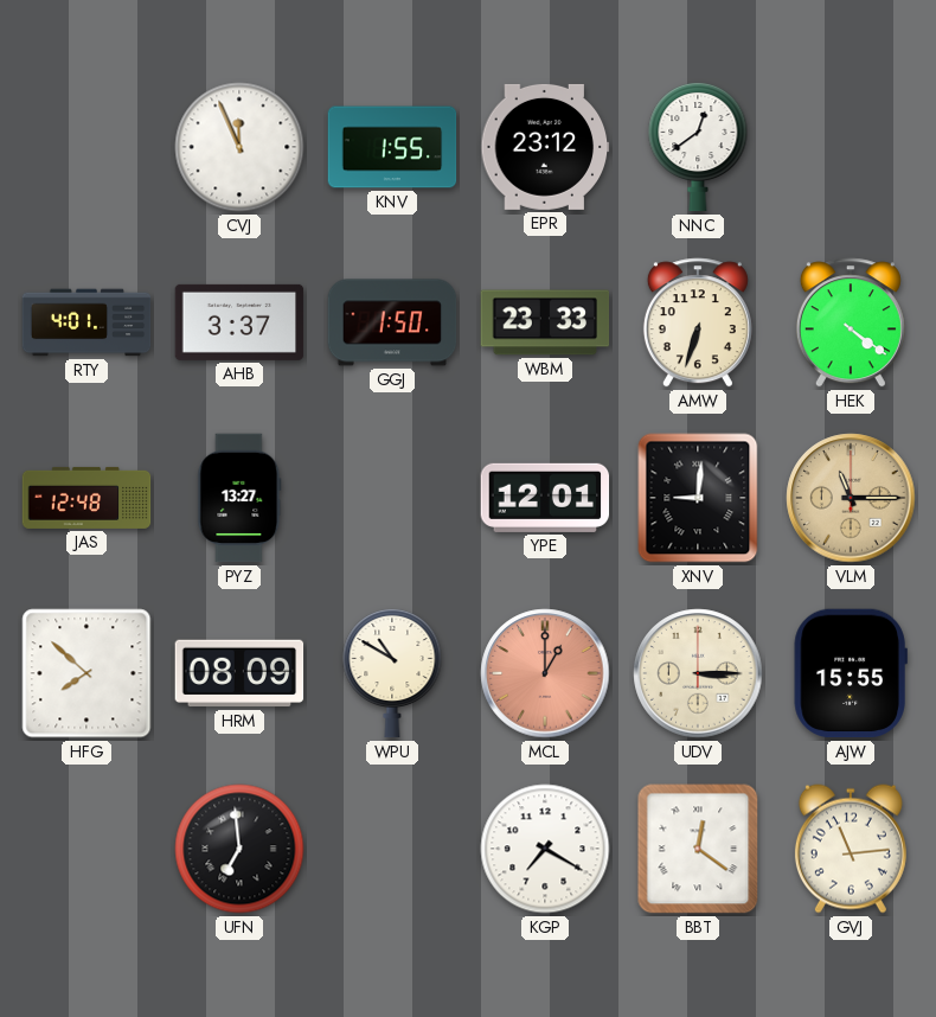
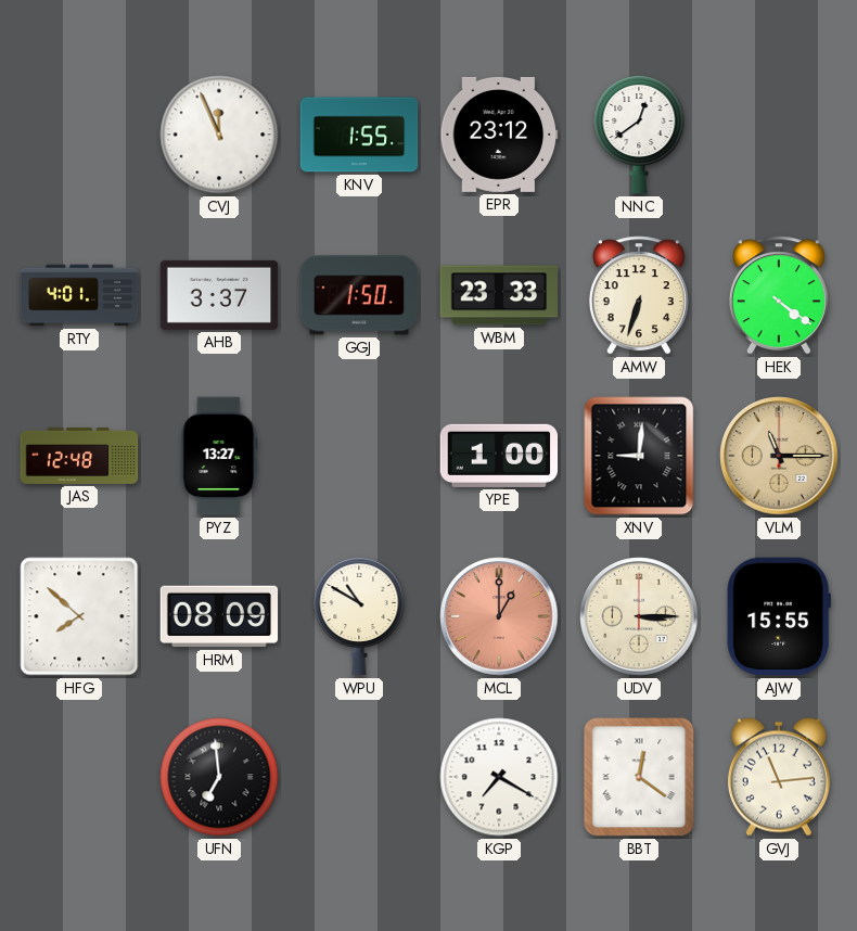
YPE: 12:01 -> 1:00
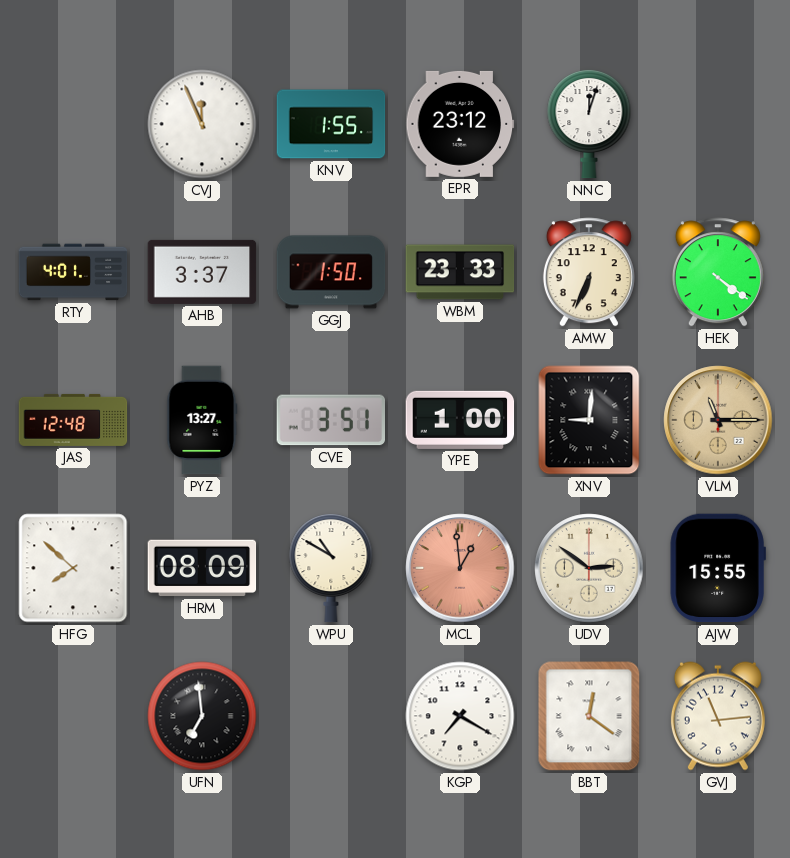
NNC: 12:39 -> 12:03
AMW: 6:33 -> 6:34
CVE: none -> 3:51
MCL: 1:00 -> 12:59
UDV: 3:15 -> 2:51
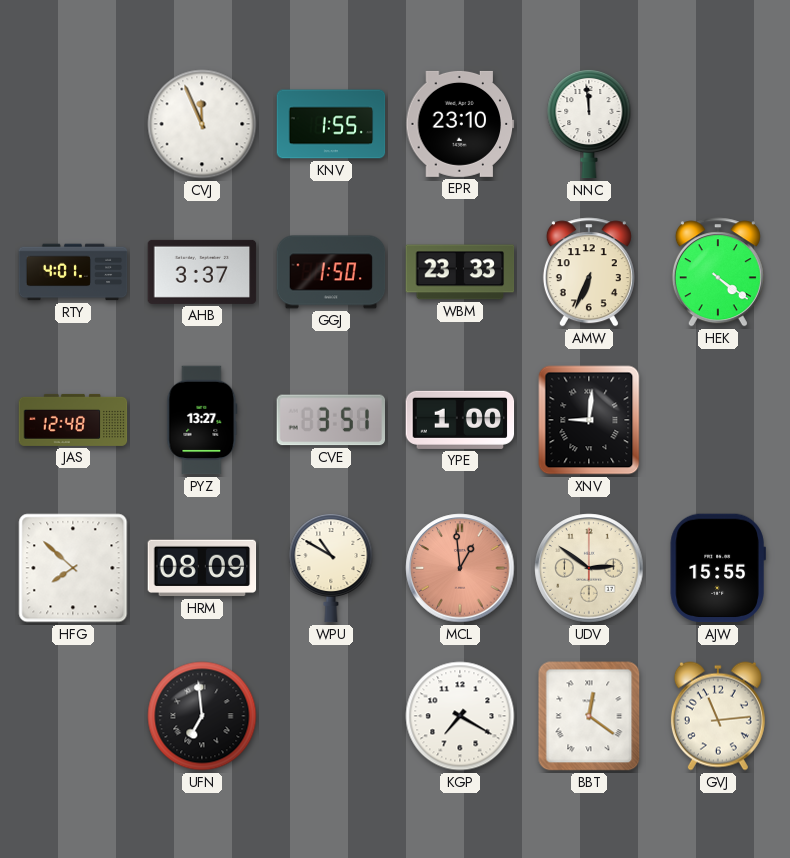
EPR: 23:12 -> 23:10
NNC: 12:03 -> 11:59
VLM: 11:15 -> none
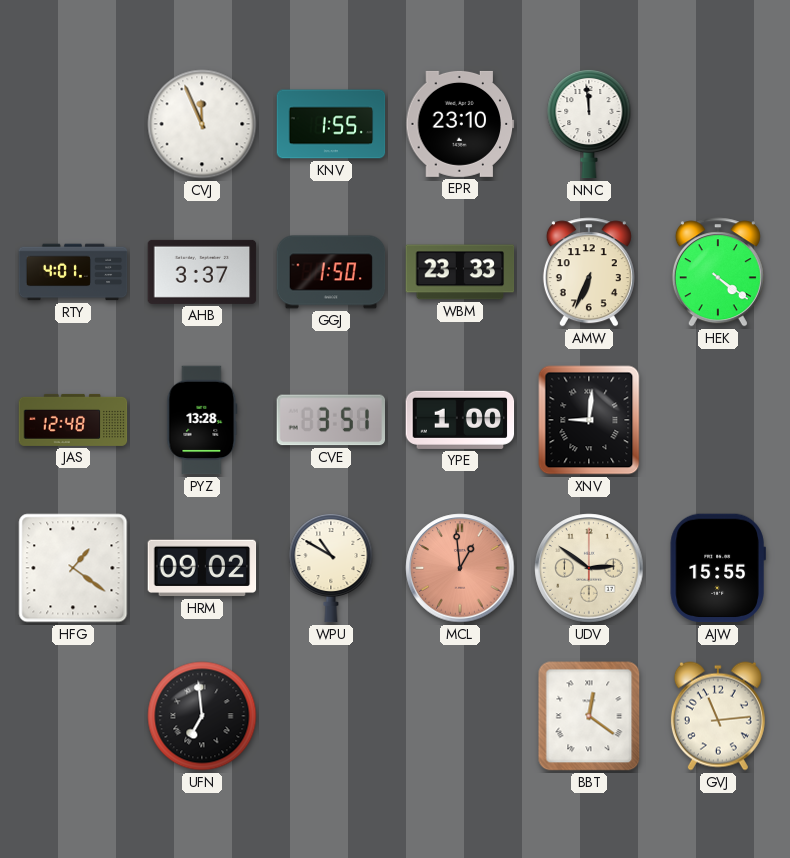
PYZ: 13:27 -> 13:28
HFG: 7:52 -> 1:21
HRM: 08:09 -> 09:02
KGP: 7:20 -> none
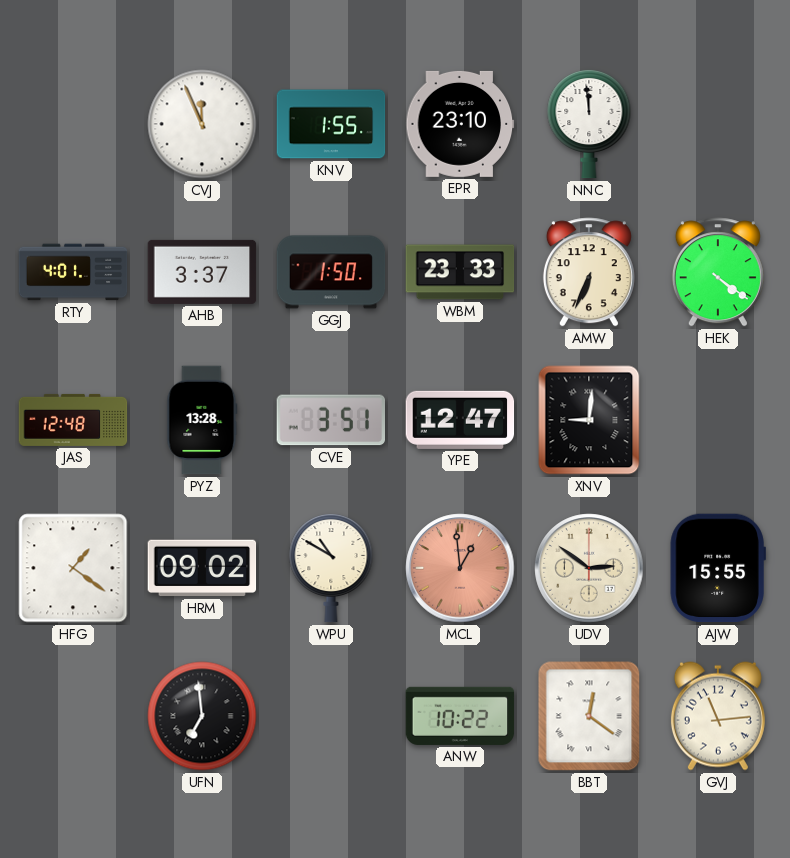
YPE: 1:00 -> 12:47
ANW: none -> 10:22
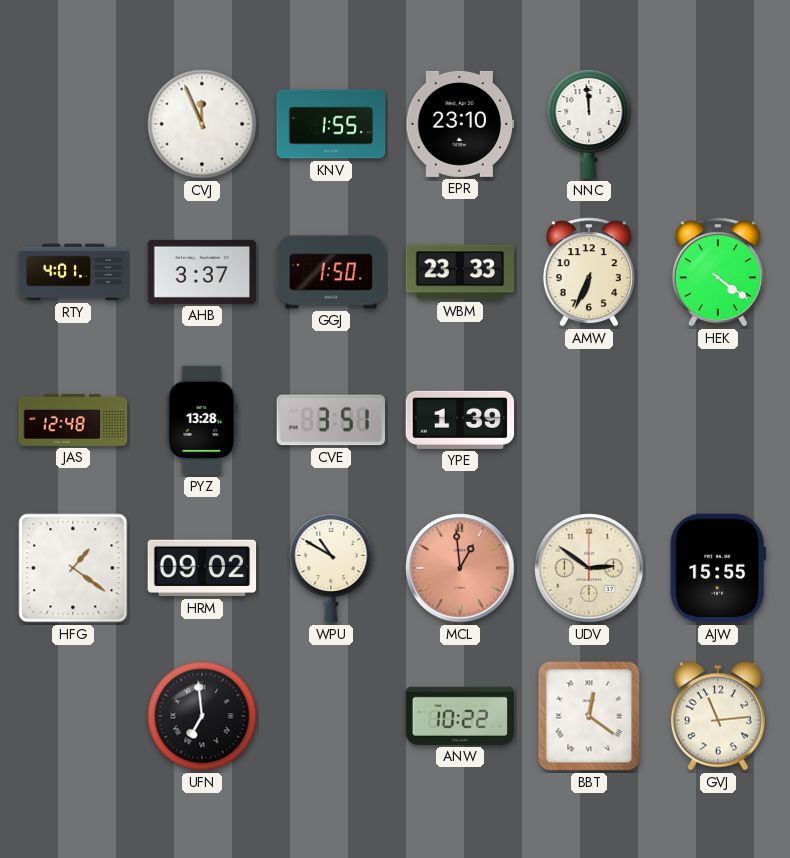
YPE: 12:47 -> 1:39
XNV: 9:01 -> none
